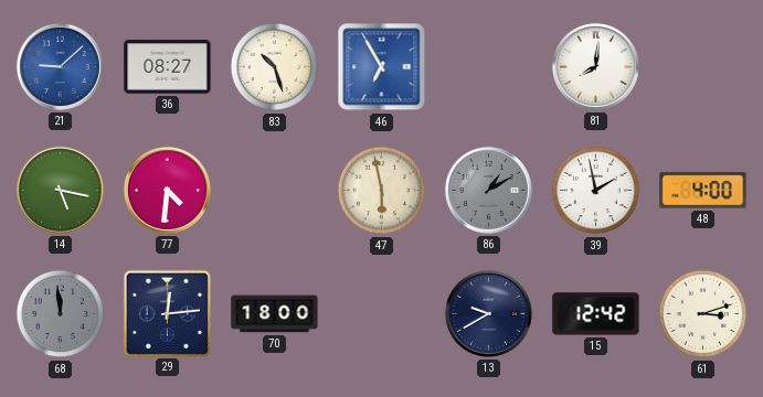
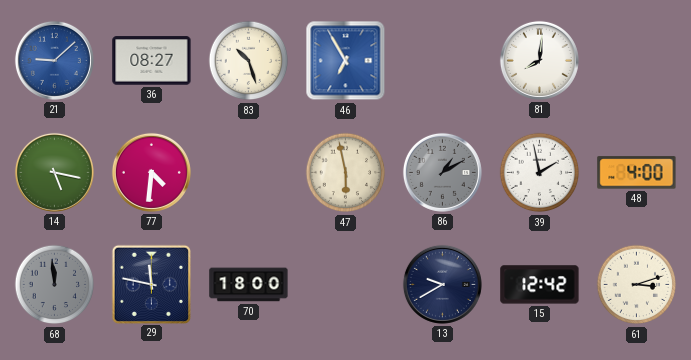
29: 12:14 -> 11:47
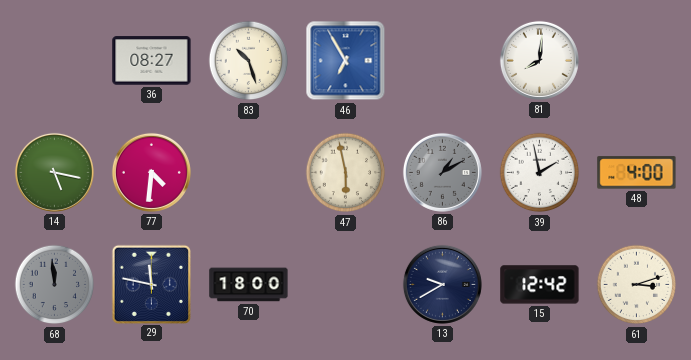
21: 9:08 -> none
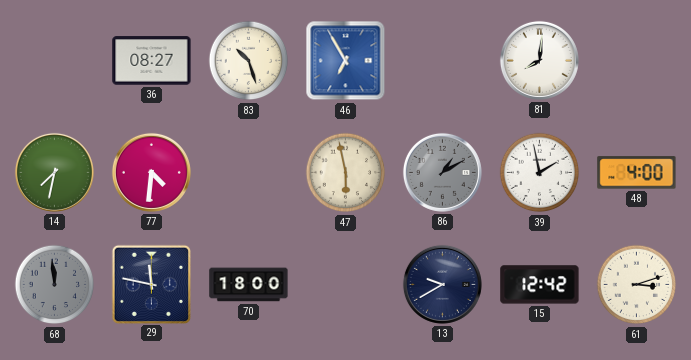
14: 5:17 -> 7:32
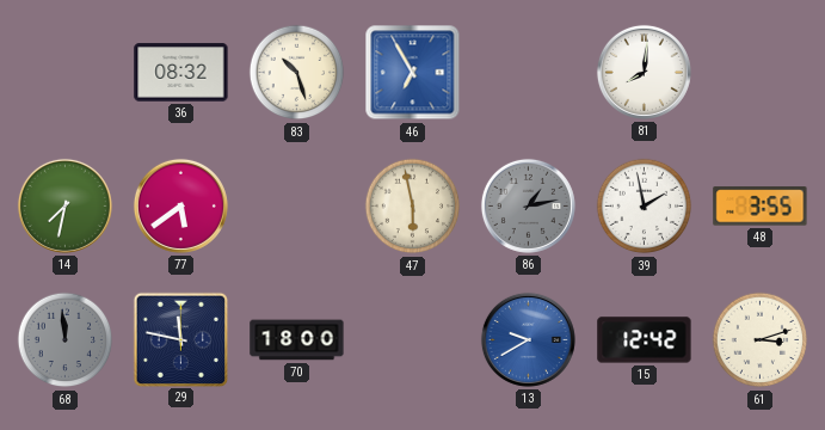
36: 08:27 -> 08:32
77: 4:31 -> 5:39
86: 1:10 -> 1:13
48: 4:00 -> 3:55
13 dial: navy -> blue
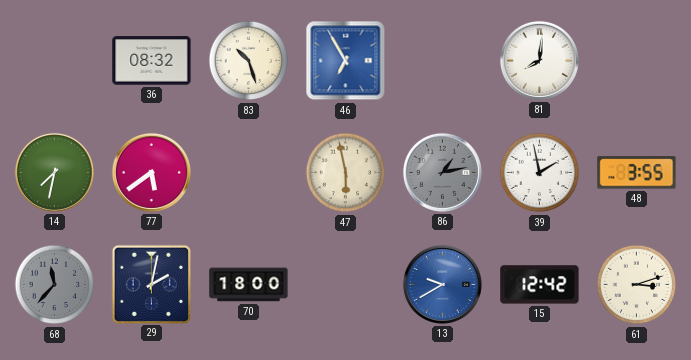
68: 11:59 -> 11:37
29: 11:47 -> 2:02
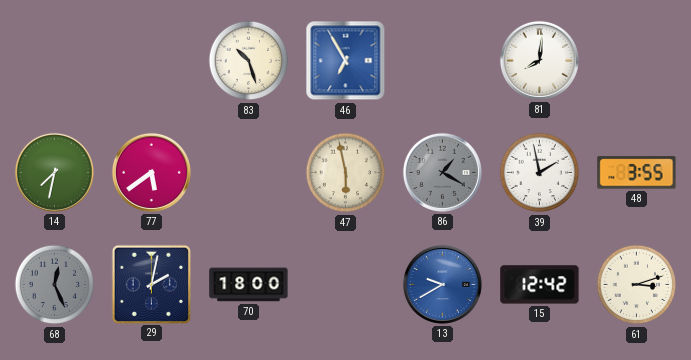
36: 08:32 -> none
86: 1:13 -> 1:20
68: 11:37 -> 12:26
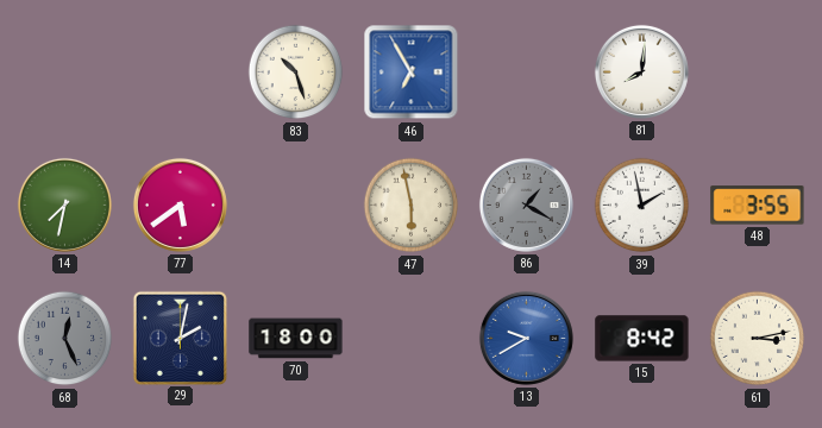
15: 12:42 -> 8:42
61: 3:12 -> 3:13
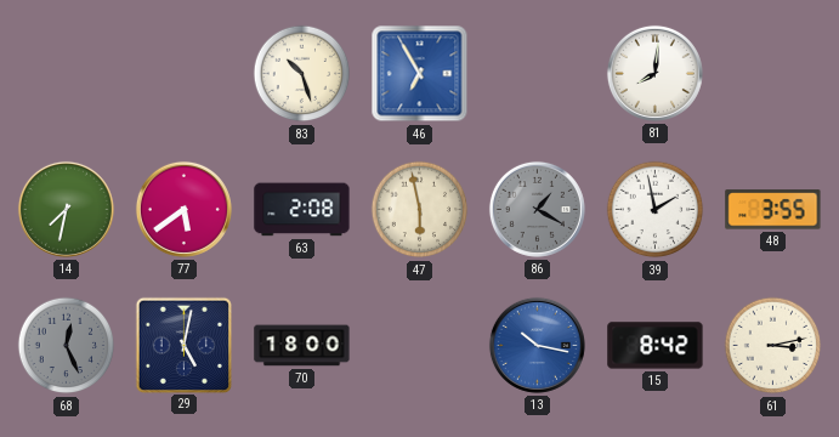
63: none -> 2:08
29: 2:02 -> 5:02
13: 9:40 -> 10:17
